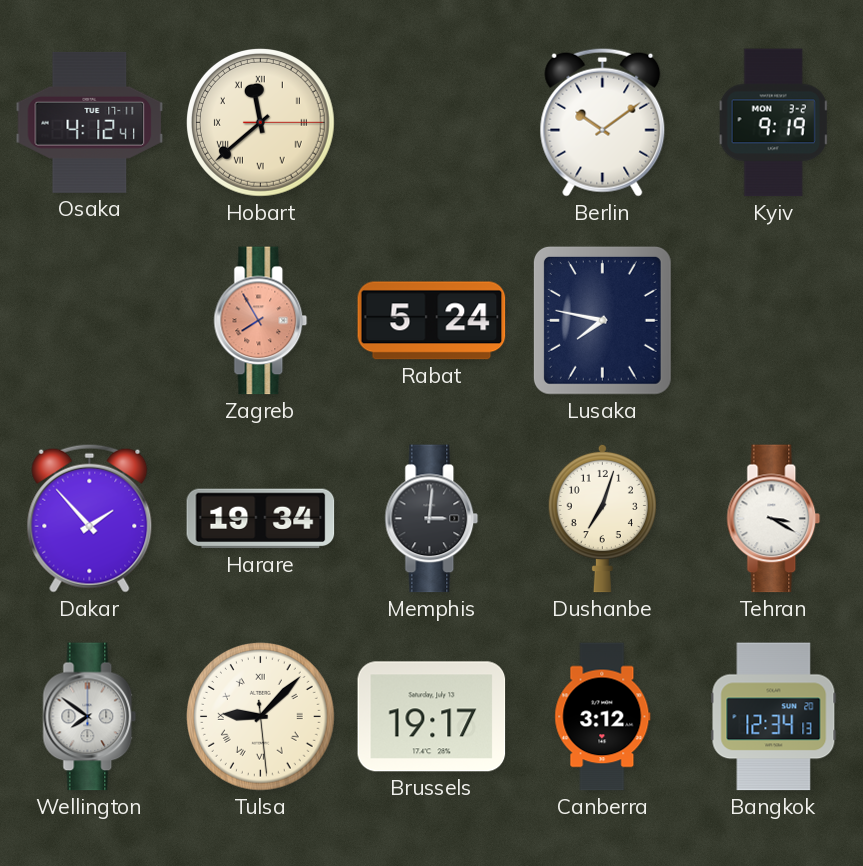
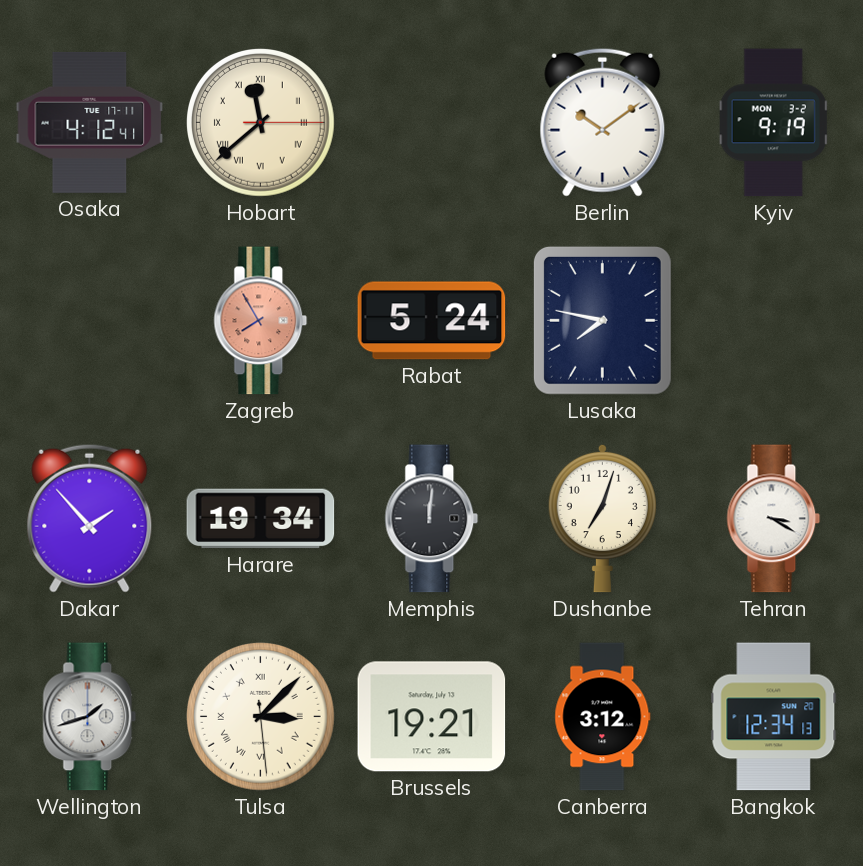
Memphis: 3:01 -> 12:01
Wellington: 7:51 -> 1:42
Tulsa: 9:07 -> 3:07
Brussels: 19:17 -> 19:21
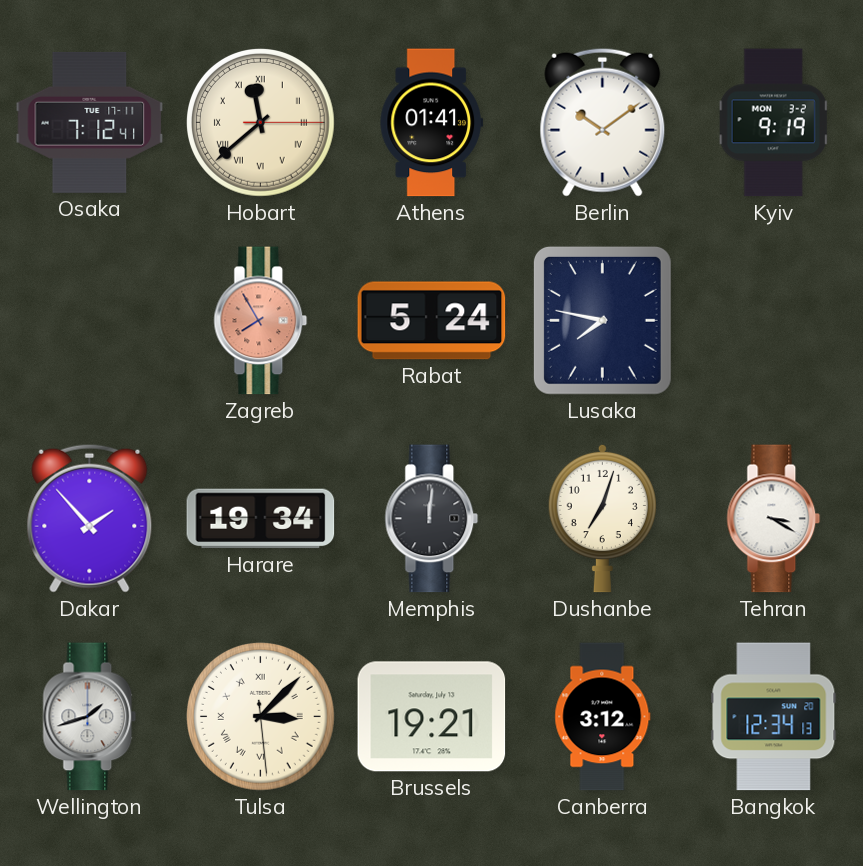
Osaka: 4:12 -> 7:12
Athens: none -> 01:41
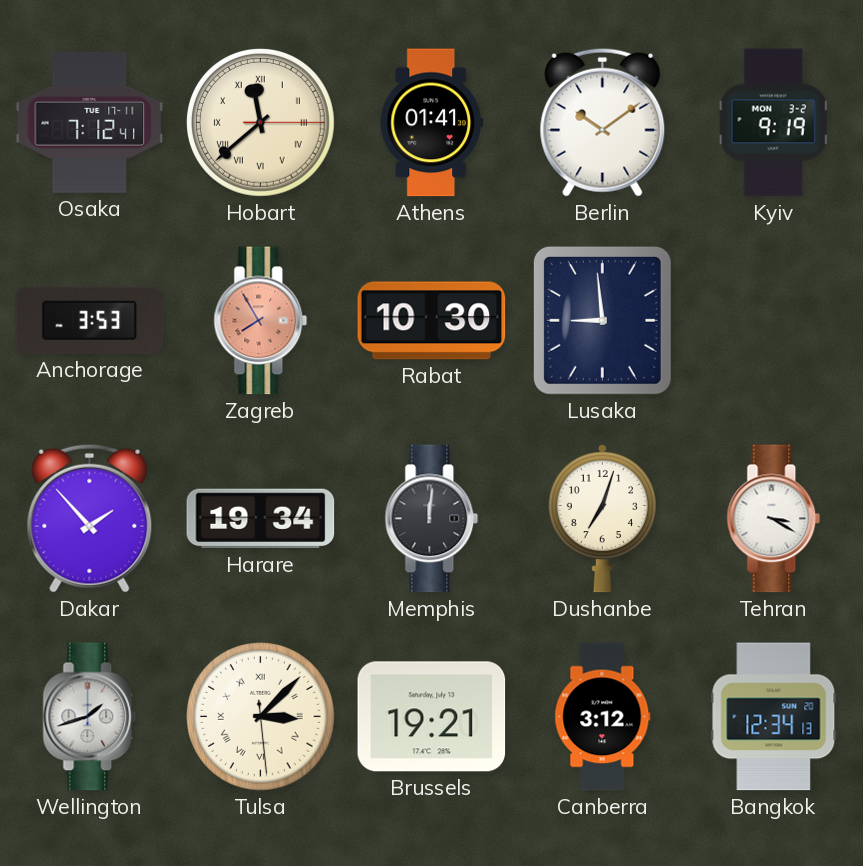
Anchorage: none -> 3:53
Rabat: 5:24 -> 10:30
Lusaka: 7:47 -> 8:59
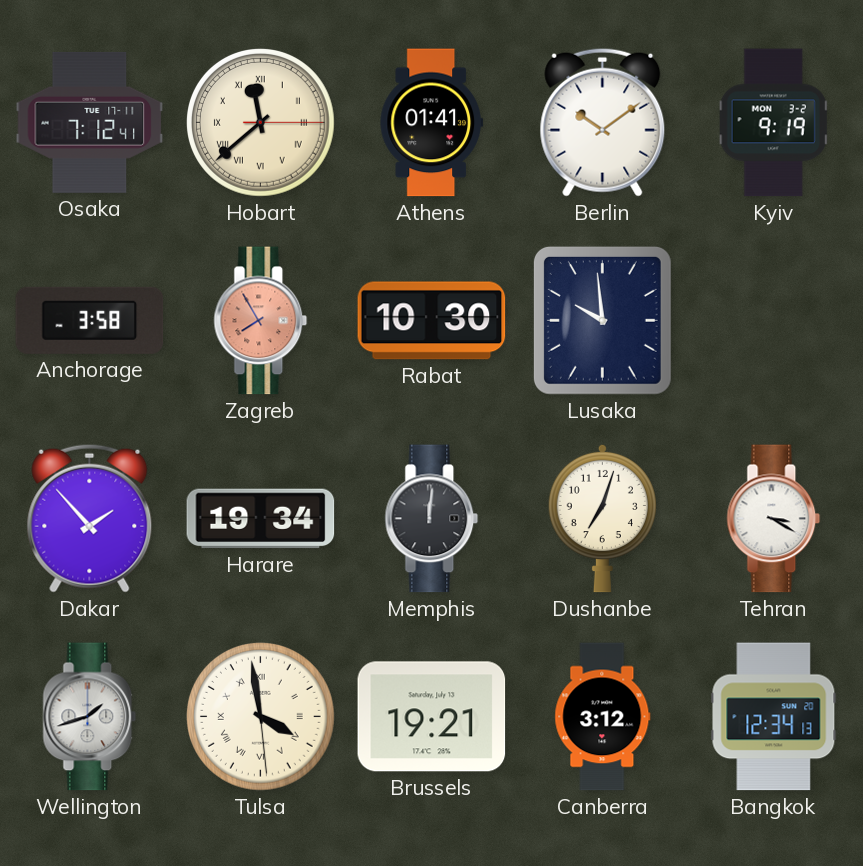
Anchorage: 3:53 -> 3:58
Lusaka: 8:59 -> 9:59
Tulsa: 3:07 -> 3:58
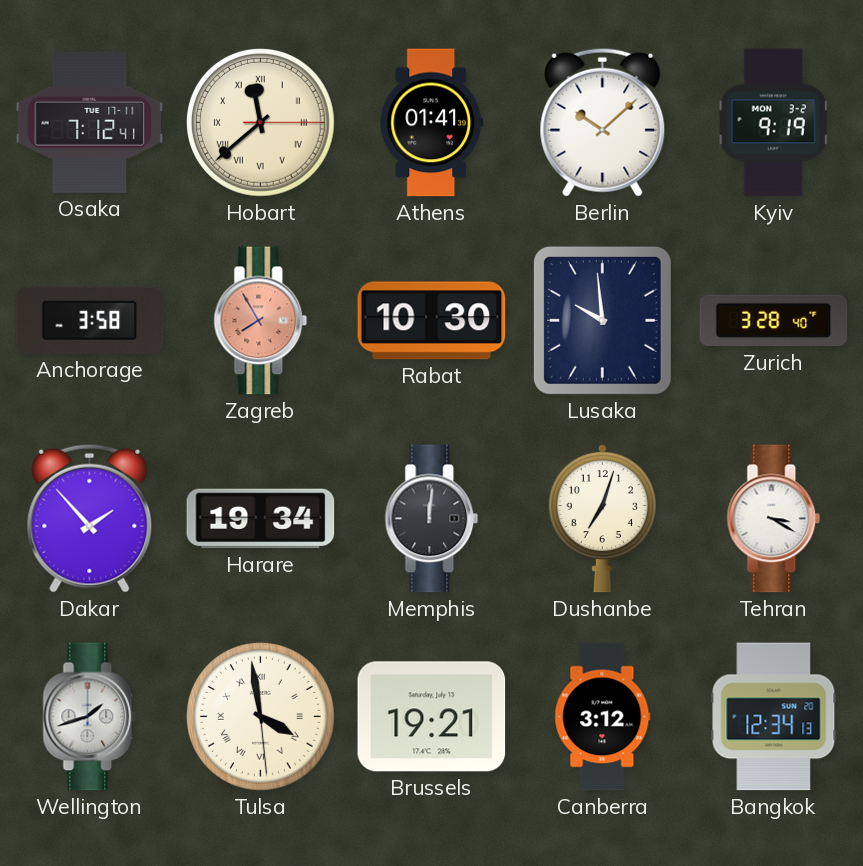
Berlin: 10:09 -> 10:08
Zurich: none -> 3:28
